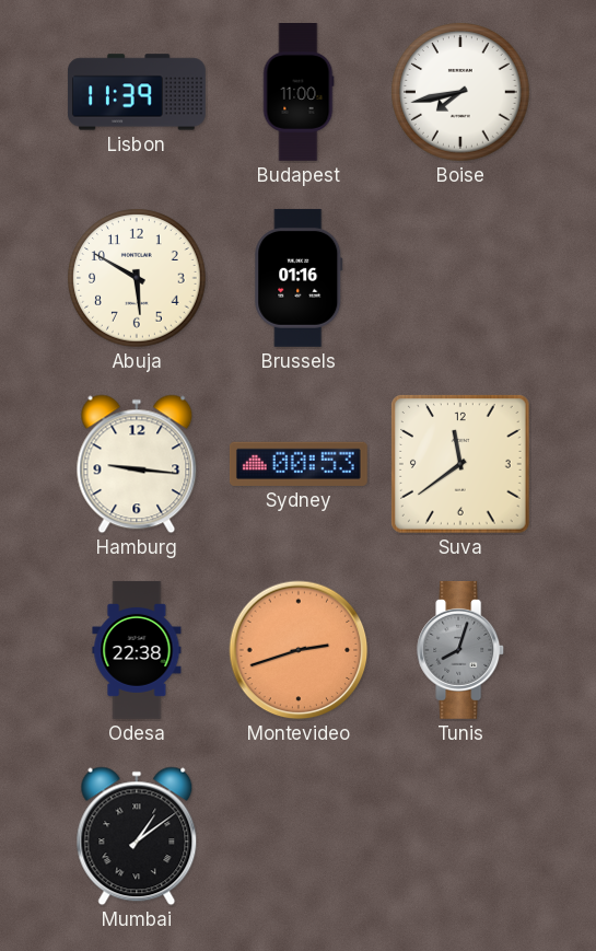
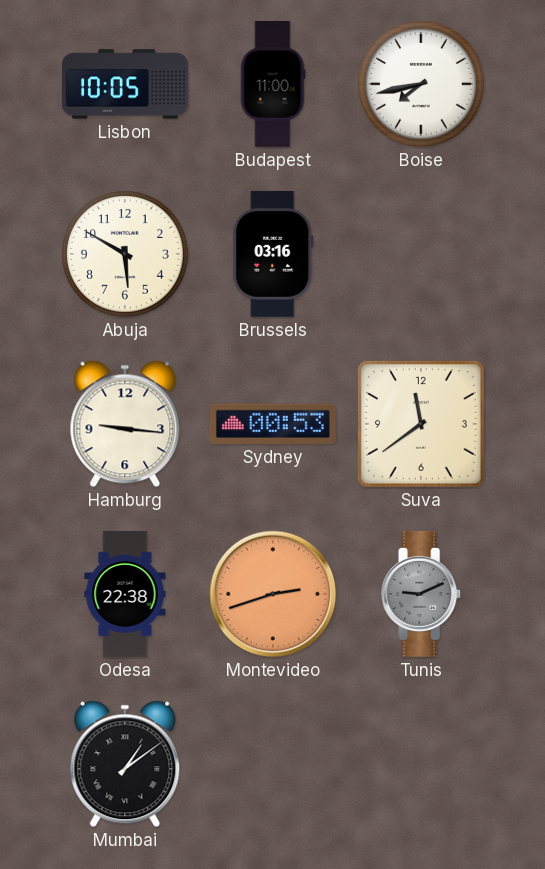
Lisbon: 11:39 -> 10:05
Brussels: 01:16 -> 03:16
Tunis: 8:03 -> 9:11
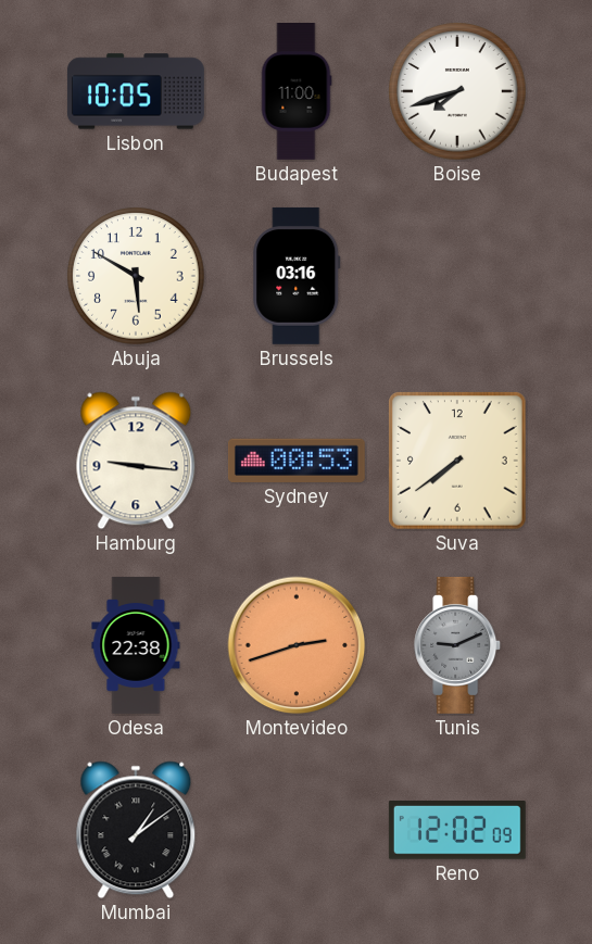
Boise: 7:43 -> 7:42
Suva: 11:39 -> 7:39
Reno: none -> 12:02
